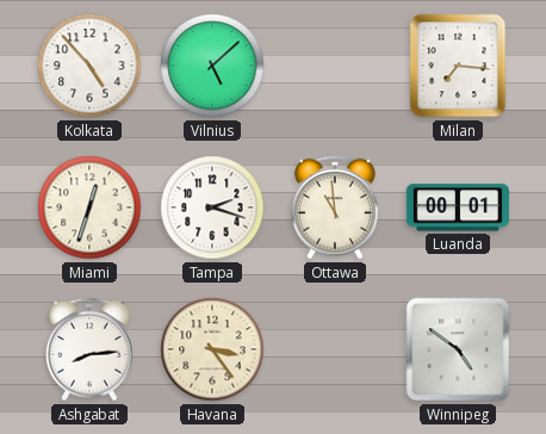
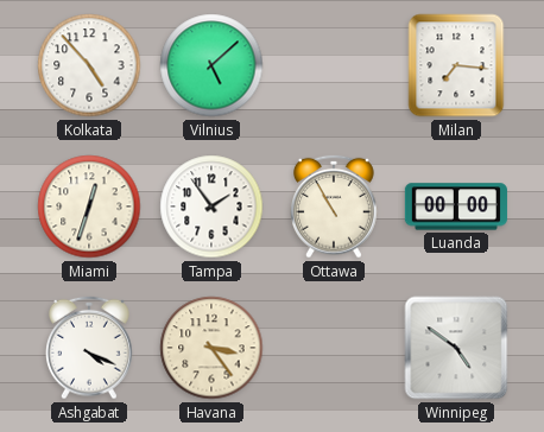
Tampa: 2:18 -> 1:54
Ottawa: 10:59 -> 10:55
Luanda: 00:01 -> 00:00
Ashgabat: 8:14 -> 4:19
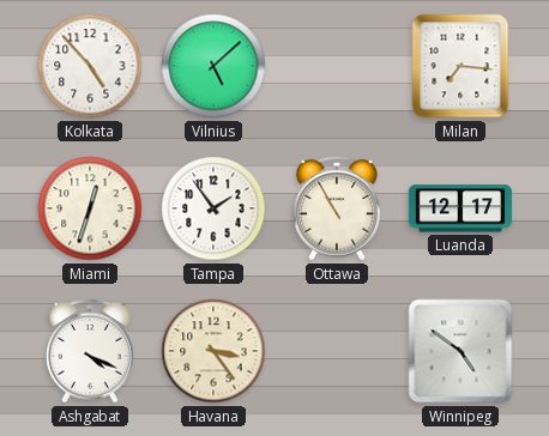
Luanda: 00:00 -> 12:17
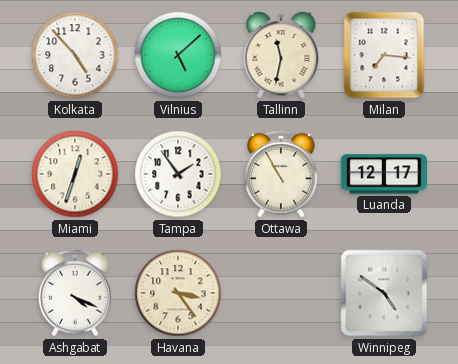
Tallinn: none -> 11:32
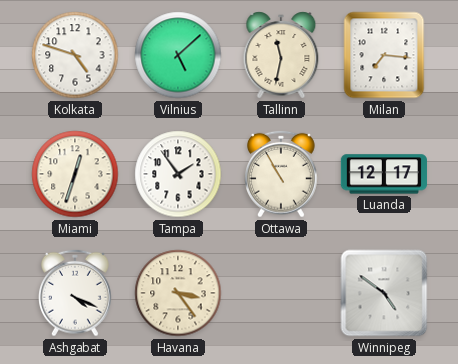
Kolkata: 4:53 -> 4:48
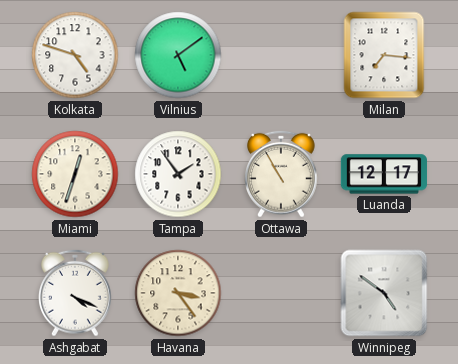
Vilnius: 5:08 -> 5:09
Tallinn: 11:32 -> none
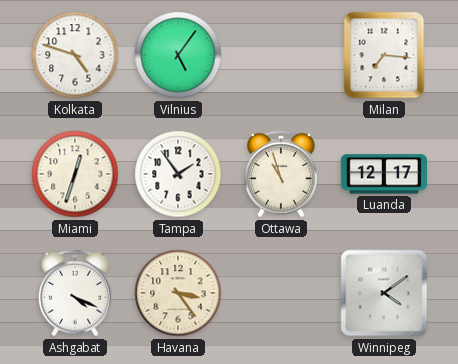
Vilnius: 5:09 -> 5:06
Ottawa: 10:55 -> 10:57
Winnipeg: 4:51 -> 4:09
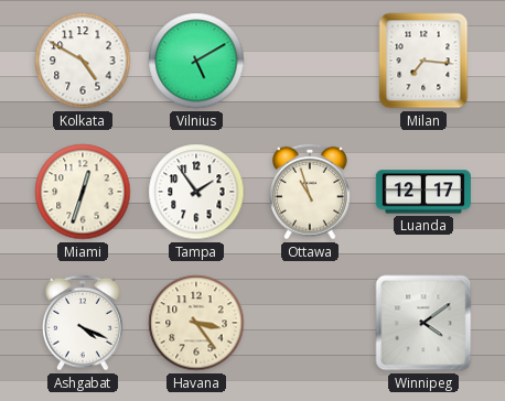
Kolkata: 4:48 -> 4:50
Vilnius: 5:06 -> 5:10
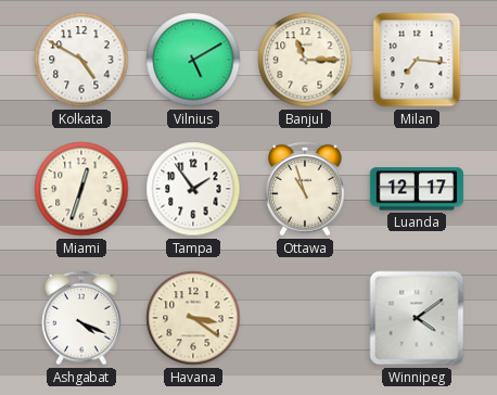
Banjul: none -> 11:15
Havana: 3:24 -> 3:21
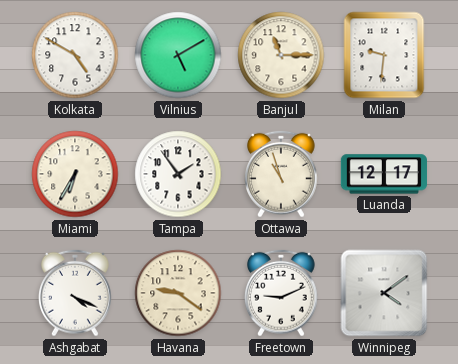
Milan: 7:16 -> 9:31
Miami: 12:33 -> 6:35
Havana: 3:21 -> 9:21
Freetown: none -> 9:11
